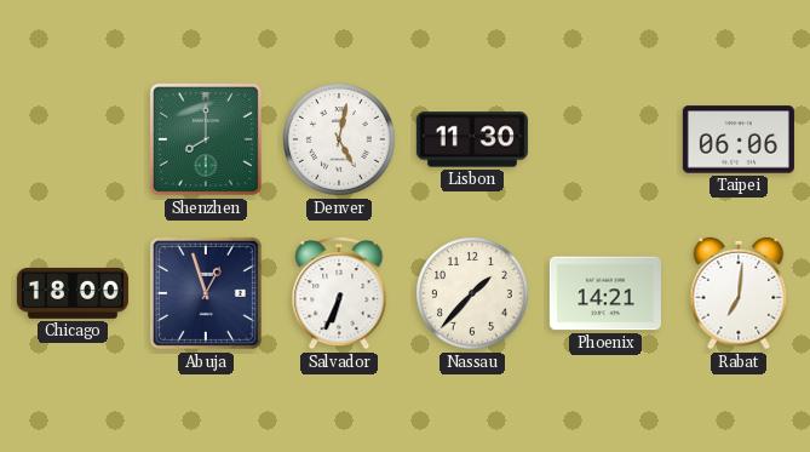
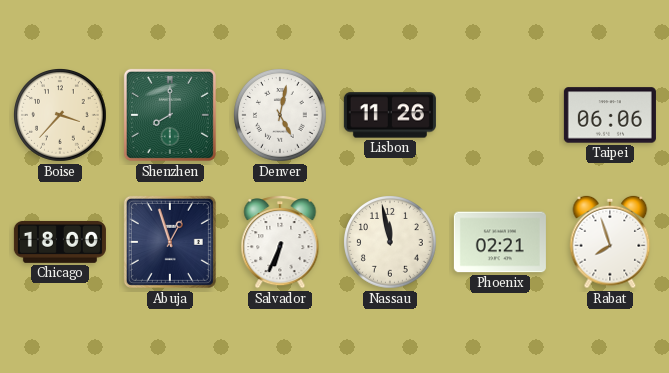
Boise: none -> 3:37
Lisbon: 11:30 -> 11:26
Nassau: 1:37 -> 11:58
Phoenix: 14:21 -> 02:21
Rabat: 7:01 -> 7:57
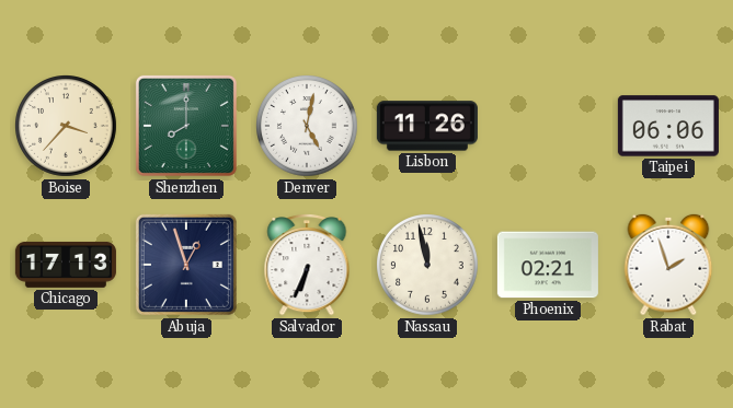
Chicago: 18:00 -> 17:13
Rabat: 7:57 -> 1:57
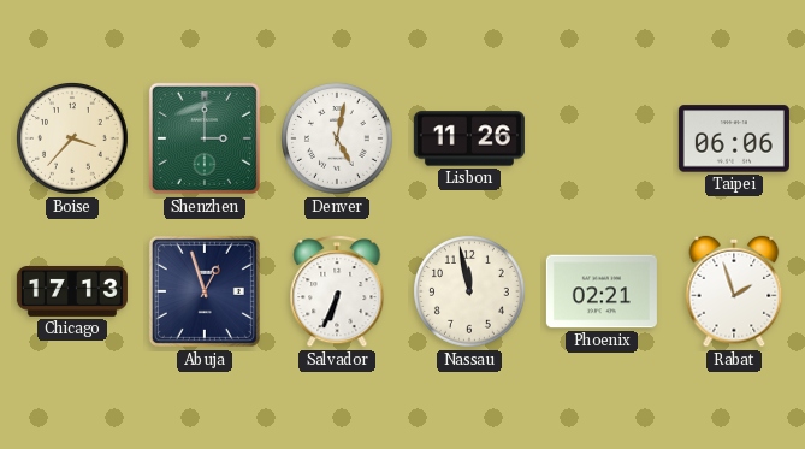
Shenzhen: 8:00 -> 3:00
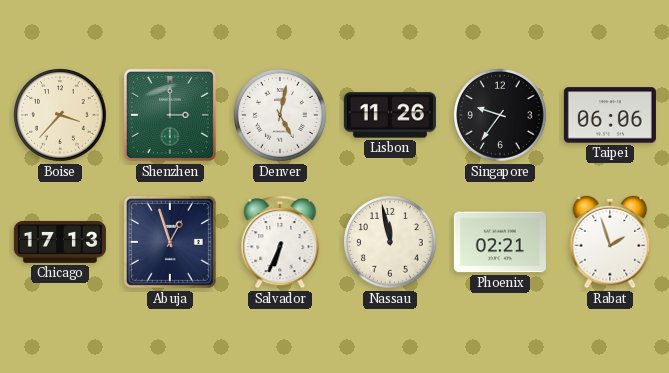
Singapore: none -> 9:36
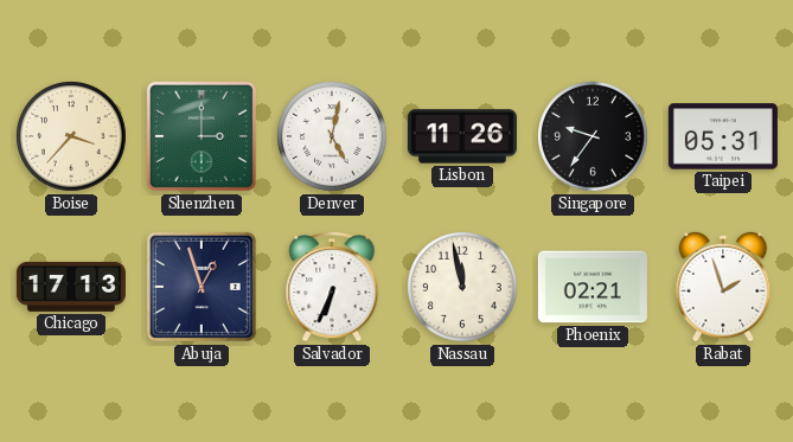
Taipei: 06:06 -> 05:31
